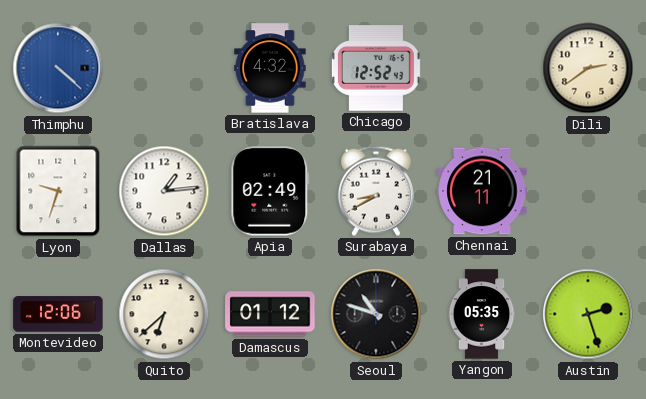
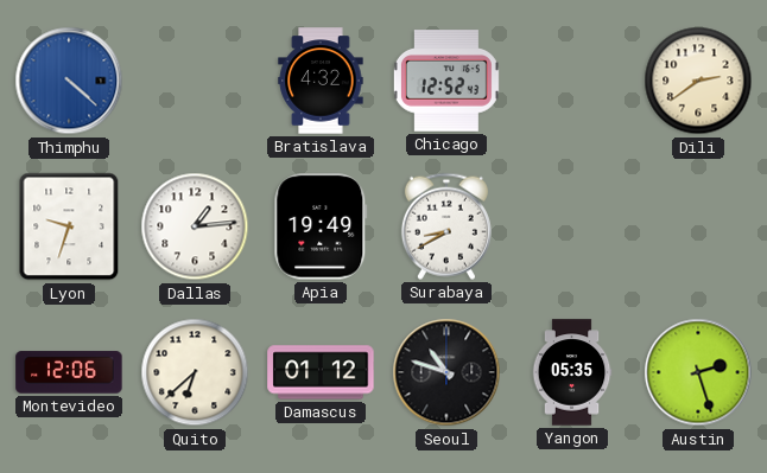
Apia: 02:49 -> 19:49
Chennai: 21:11 -> none
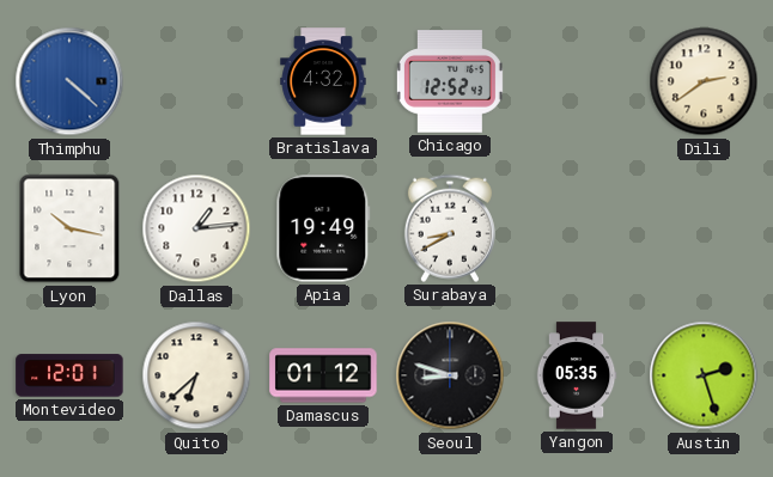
Lyon: 9:33 -> 10:17
Montevideo: 12:06 -> 12:01
Seoul: 10:48 -> 8:48
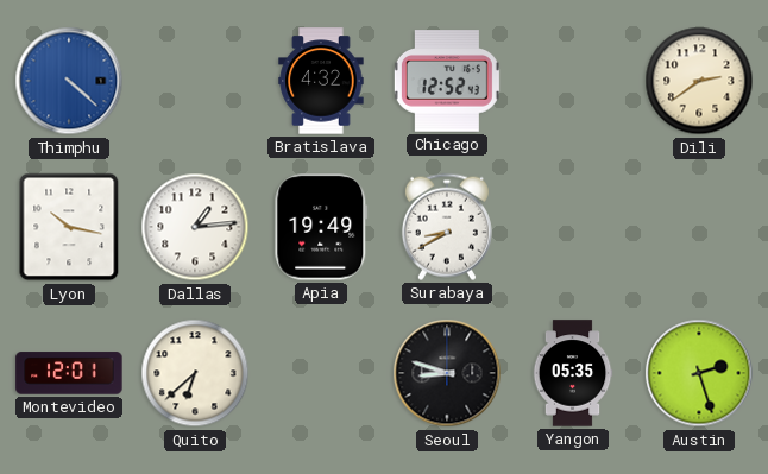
Damascus: 01:12 -> none
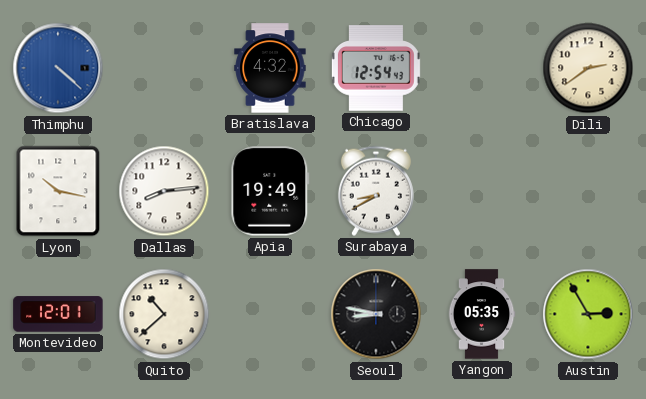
Chicago: 12:52 -> 12:54
Dallas: 1:14 -> 8:14
Quito: 6:38 -> 10:38
Seoul: 8:48 -> 8:47
Austin: 2:27 -> 2:55
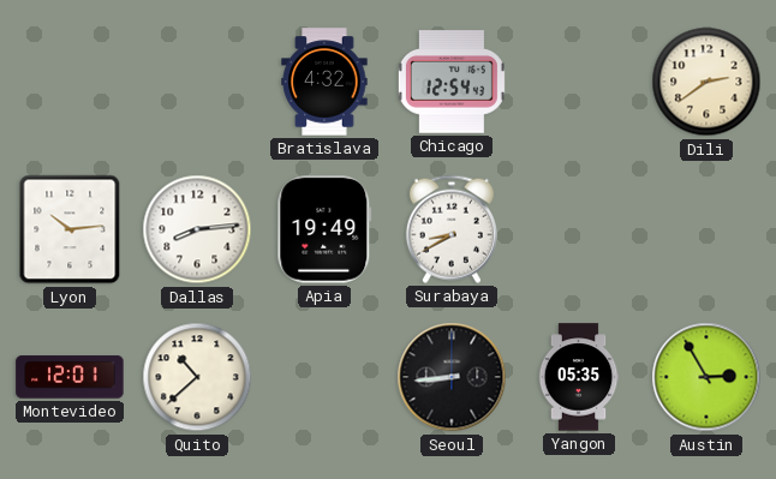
Thimphu: 4:22 -> none
Lyon: 10:17 -> 10:14
Seoul: 8:47 -> 8:44
